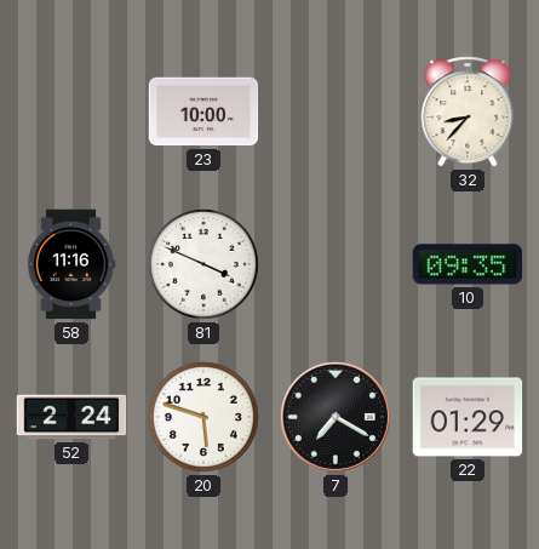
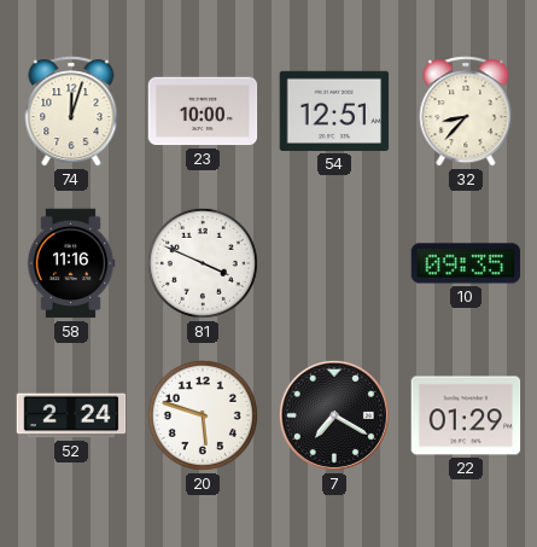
74: none -> 12:03
54: none -> 12:51
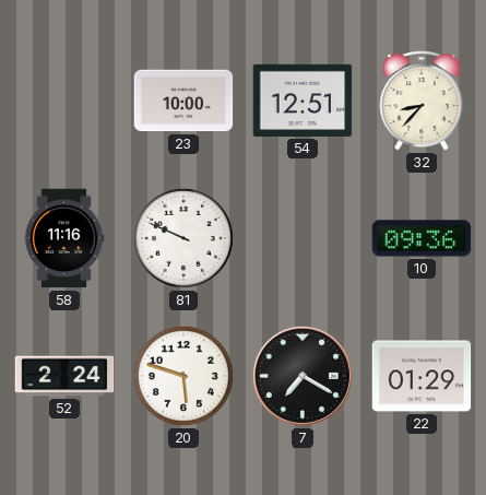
74: 12:03 -> none
81: 3:49 -> 9:49
10: 09:35 -> 09:36
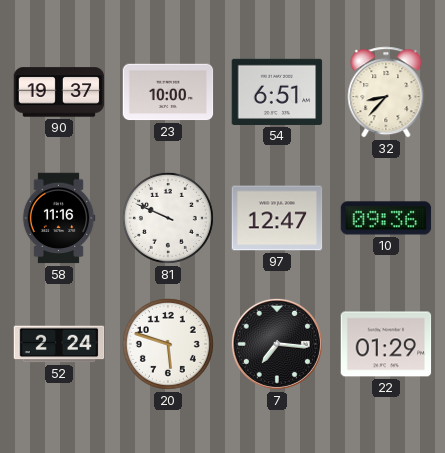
90: none -> 19:37
54: 12:51 -> 6:51
97: none -> 12:47
7: 7:20 -> 7:16
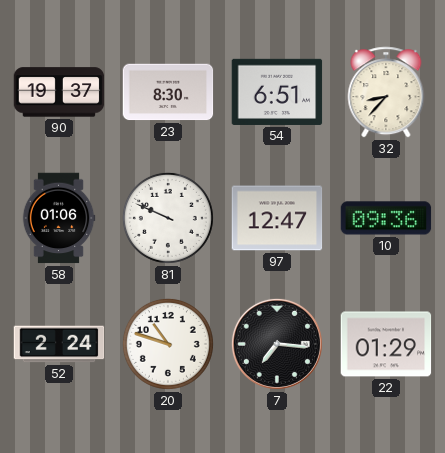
23: 10:00 -> 8:30
58: 11:16 -> 01:06
20: 5:48 -> 10:48
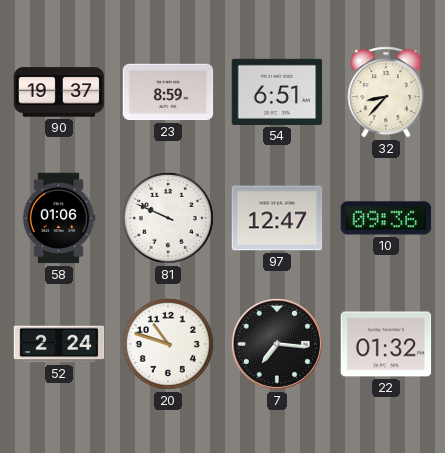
23: 8:30 -> 8:59
22: 01:29 -> 01:32
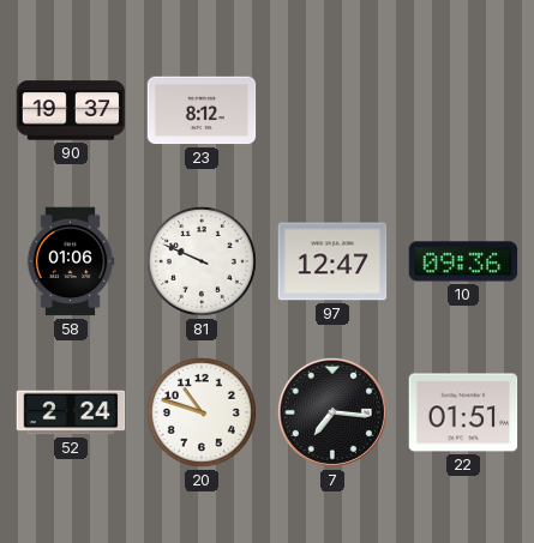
23: 8:59 -> 8:12
54: 6:51 -> none
32: 8:37 -> none
22: 01:32 -> 01:51
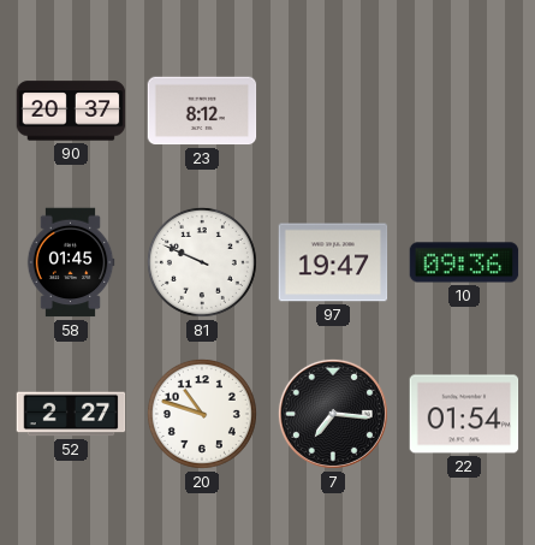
90: 19:37 -> 20:37
58: 01:06 -> 01:45
97: 12:47 -> 19:47
52: 2:24 -> 2:27
22: 01:51 -> 01:54
